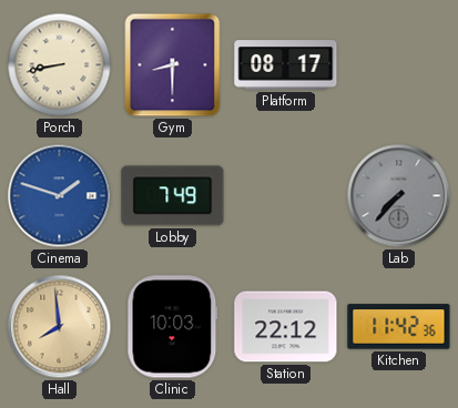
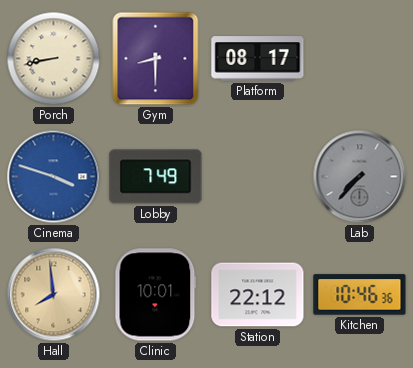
Cinema: 1:48 -> 3:48
Clinic: 10:03 -> 10:01
Kitchen: 11:42 -> 10:46
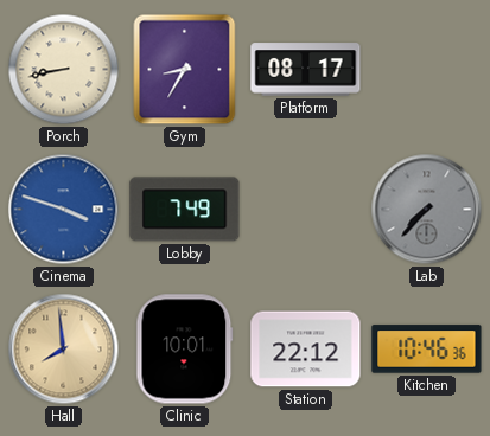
Gym: 8:30 -> 8:35
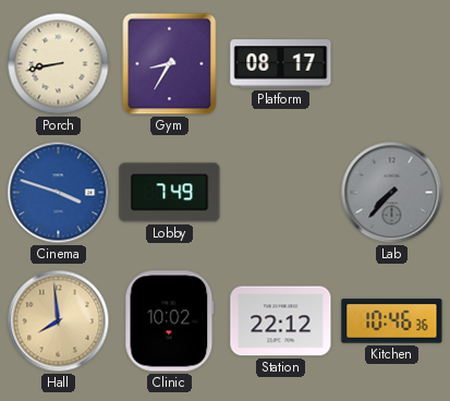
Clinic: 10:01 -> 10:02
